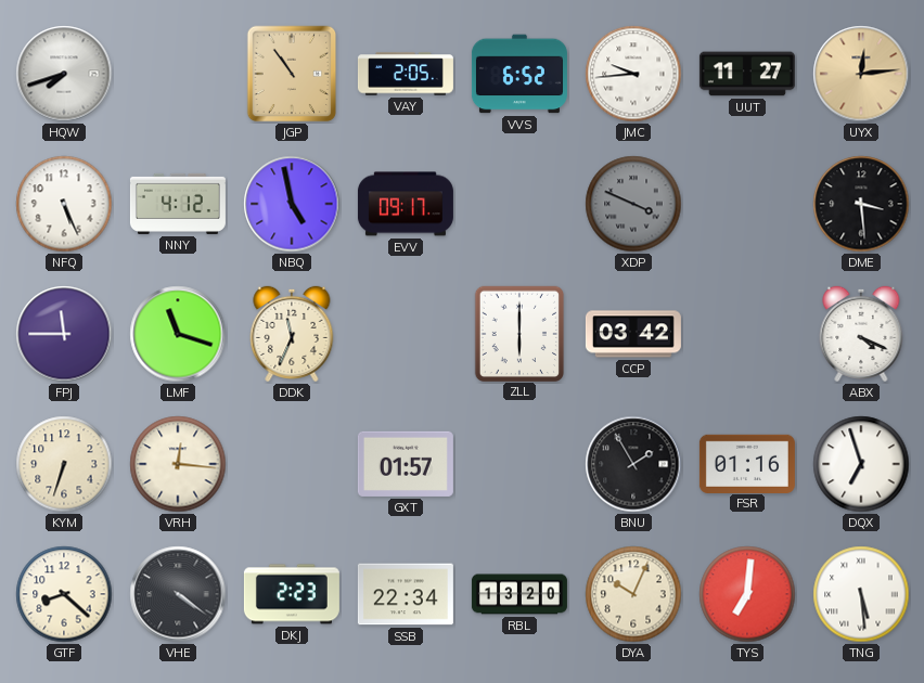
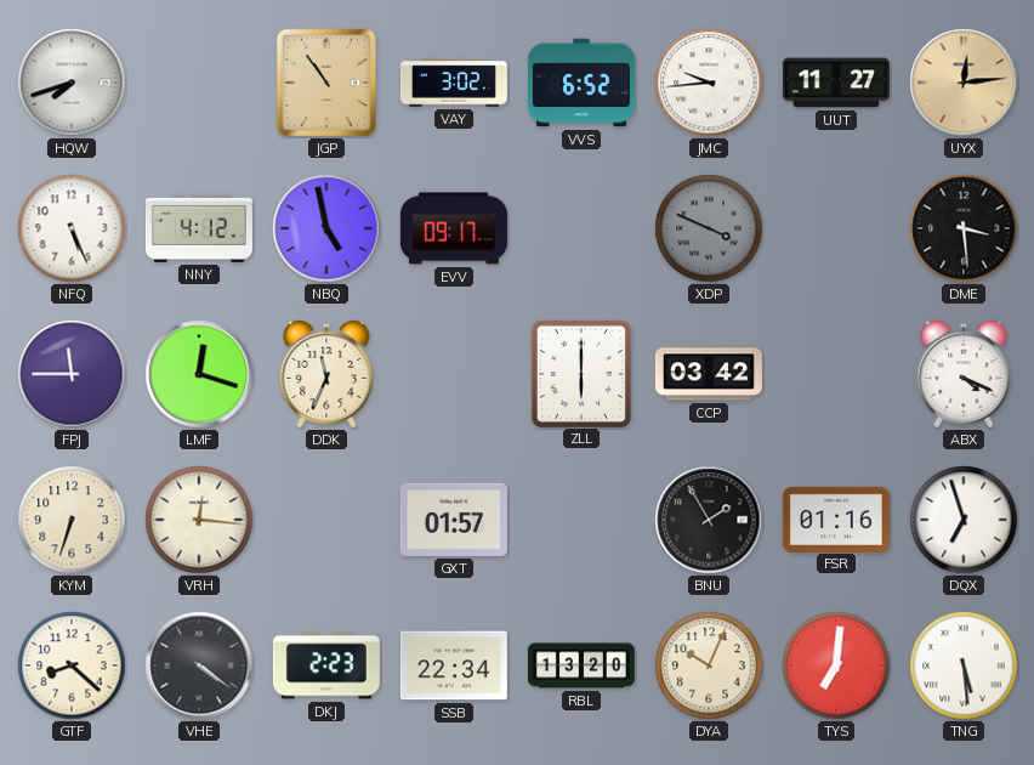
VAY: 2:05 -> 3:02
LMF: 11:18 -> 12:18
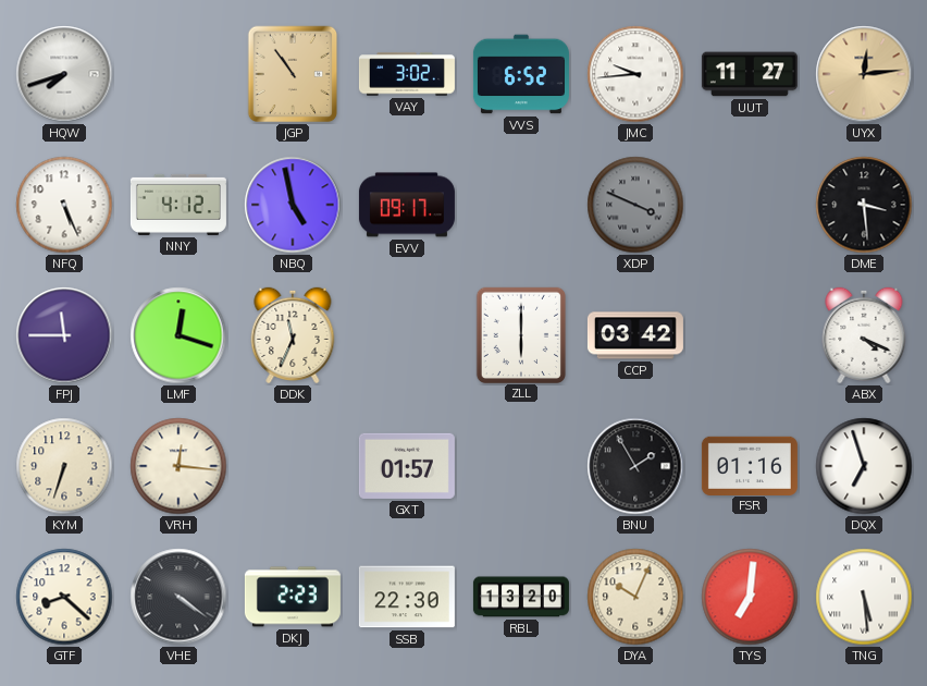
SSB: 22:34 -> 22:30
